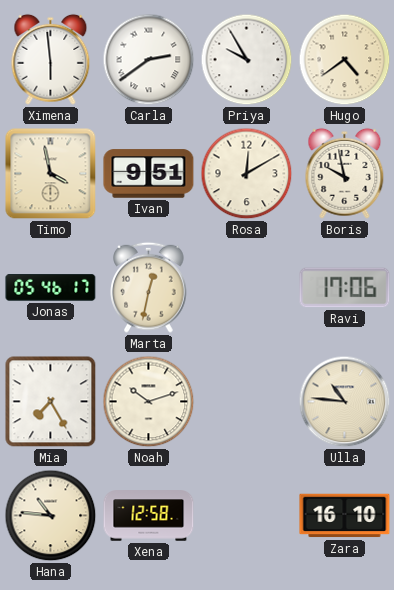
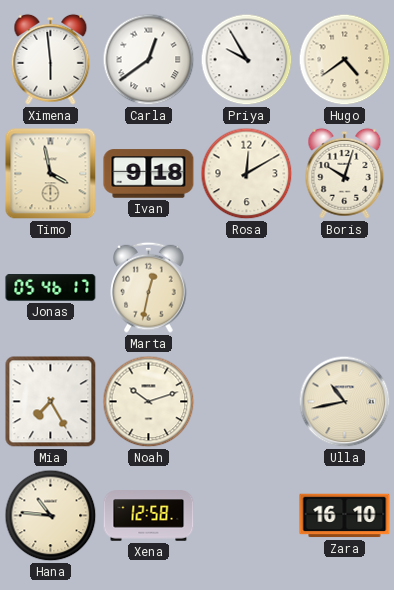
Carla: 2:39 -> 12:39
Ivan: 9:51 -> 9:18
Boris: 9:58 -> 10:03
Ravi: 17:06 -> none
Ulla: 10:46 -> 10:43
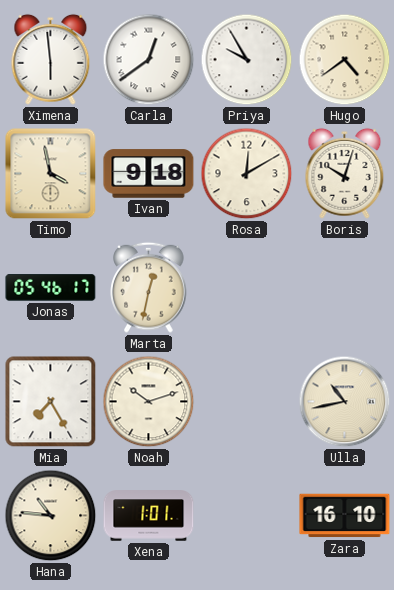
Xena: 12:58 -> 1:01
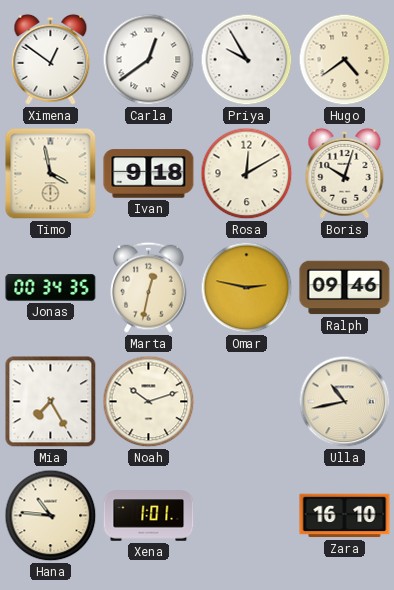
Ximena: 5:59 -> 12:51
Jonas: 05:46 -> 00:34
Omar: none -> 2:47
Ralph: none -> 09:46
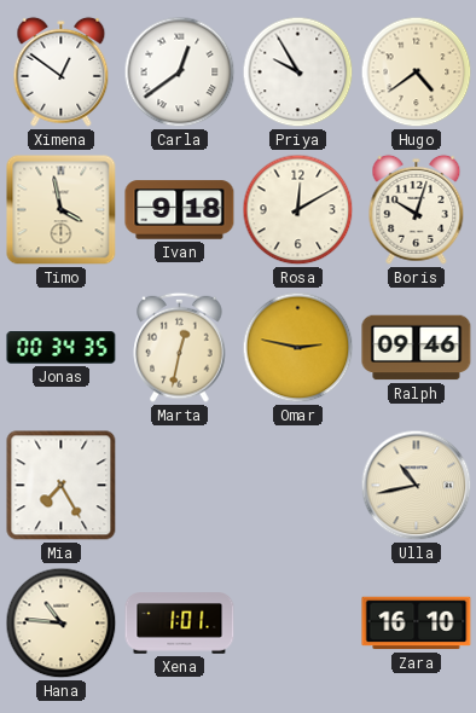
Noah: 10:12 -> none
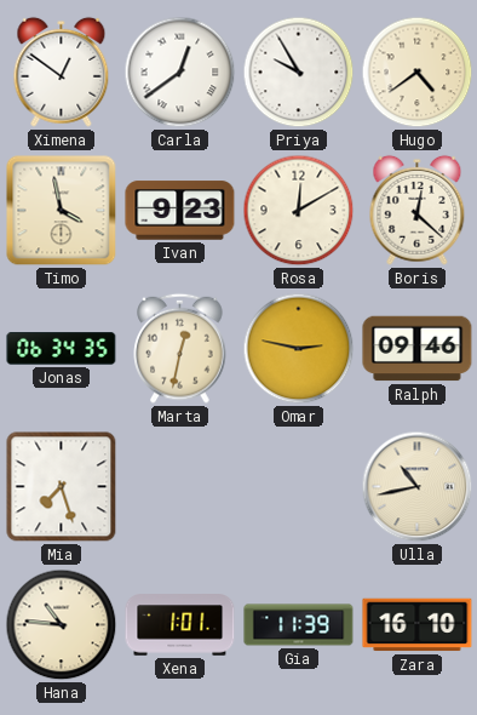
Ivan: 9:18 -> 9:23
Boris: 10:03 -> 12:22
Jonas: 00:34 -> 06:34
Mia: 7:25 -> 7:27
Gia: none -> 11:39
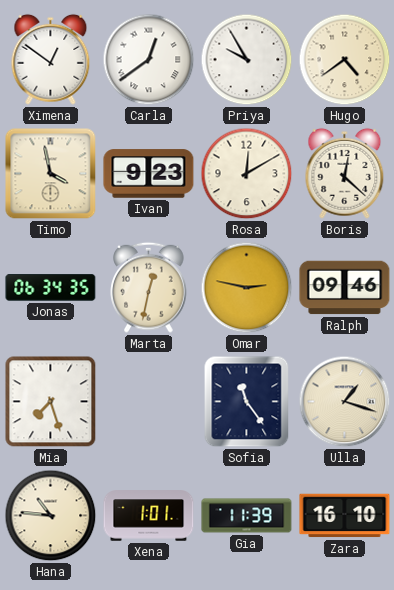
Sofia: none -> 11:24
Ulla: 10:43 -> 1:18
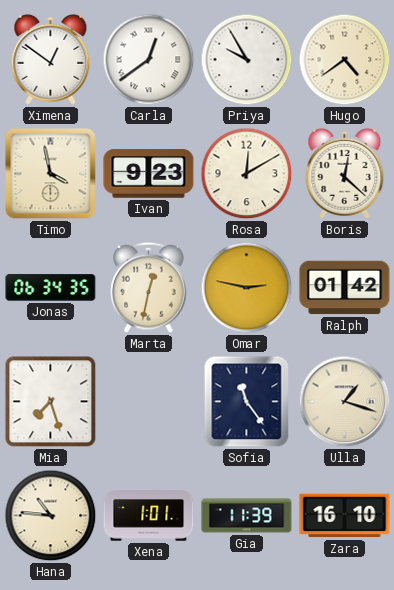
Ralph: 09:46 -> 01:42
